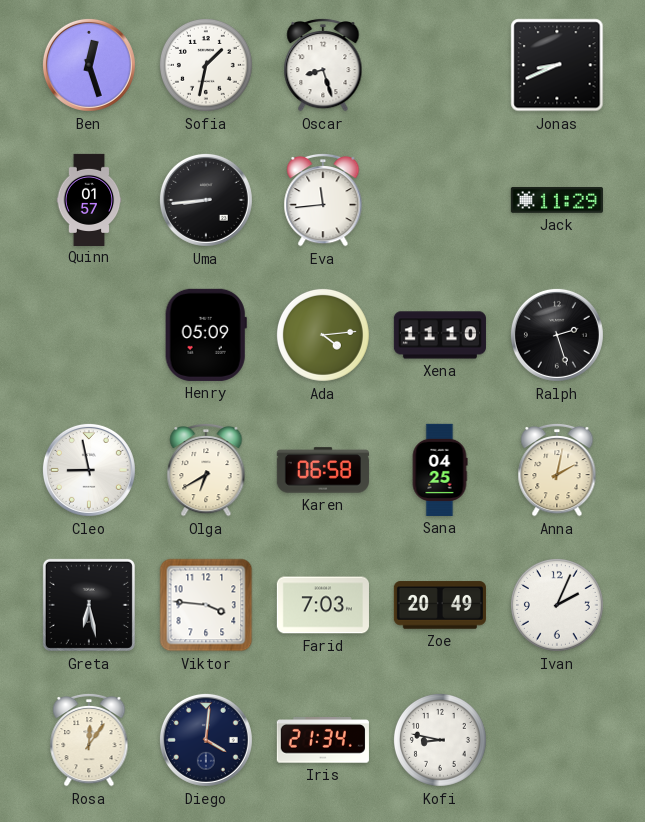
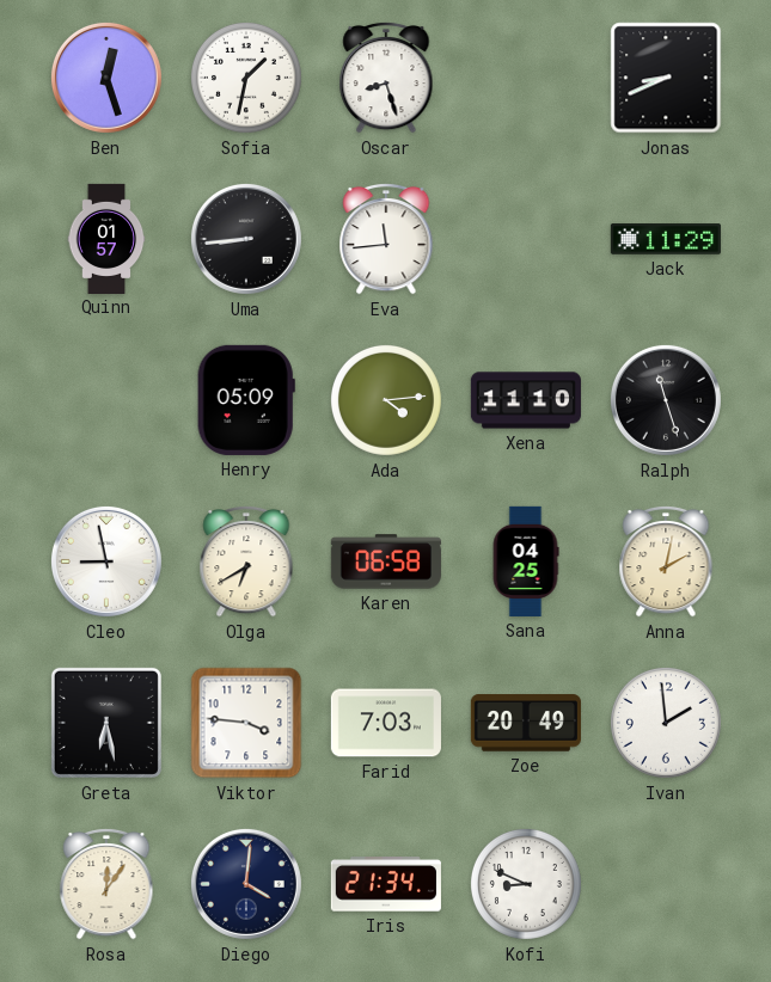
Ralph: 2:27 -> 11:27
Ivan: 2:04 -> 1:59
Kofi: 8:47 -> 8:49
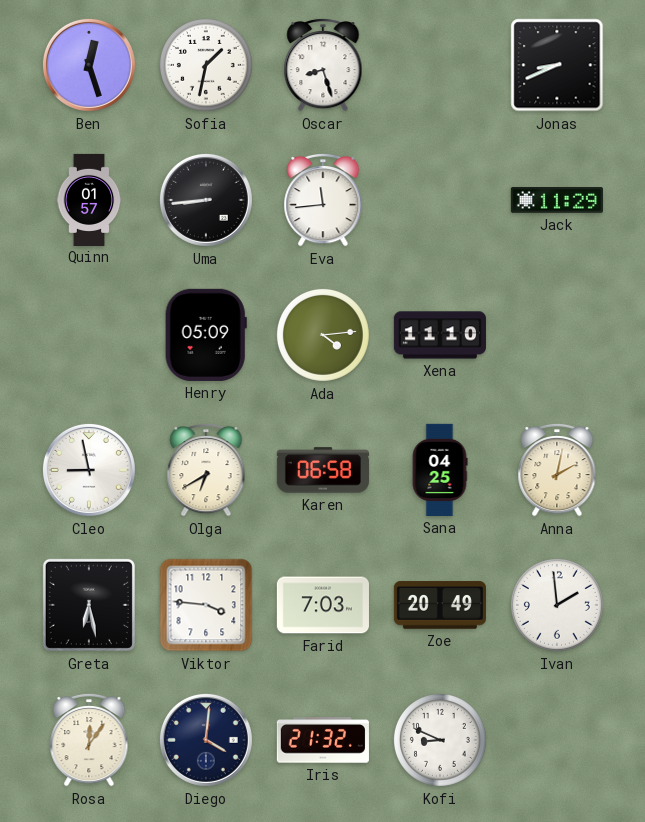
Ralph: 11:27 -> none
Iris: 21:34 -> 21:32
